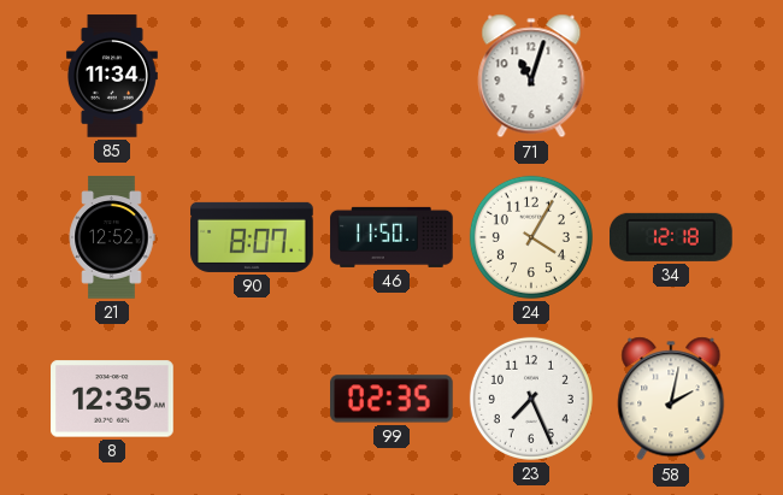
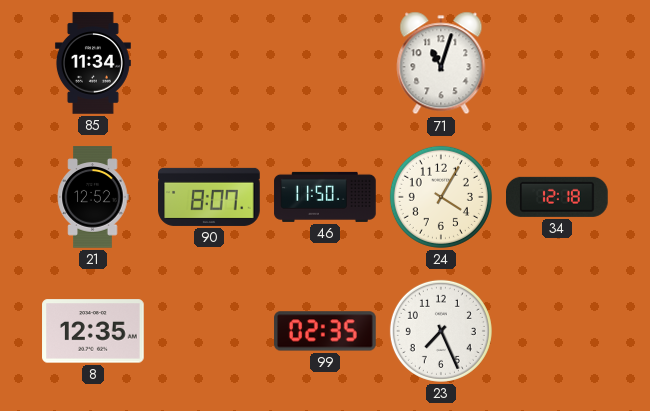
58: 2:02 -> none
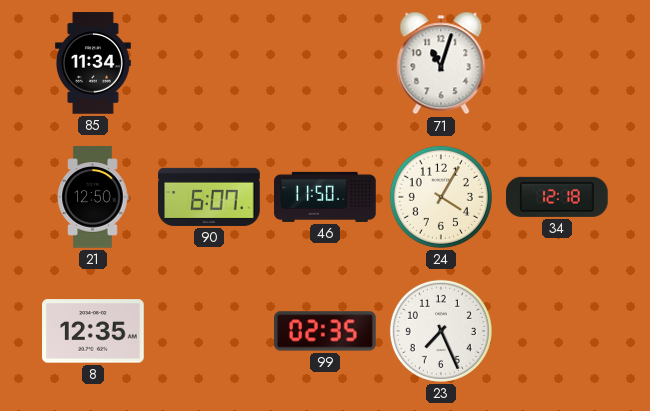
21: 12:52 -> 12:50
90: 8:07 -> 6:07
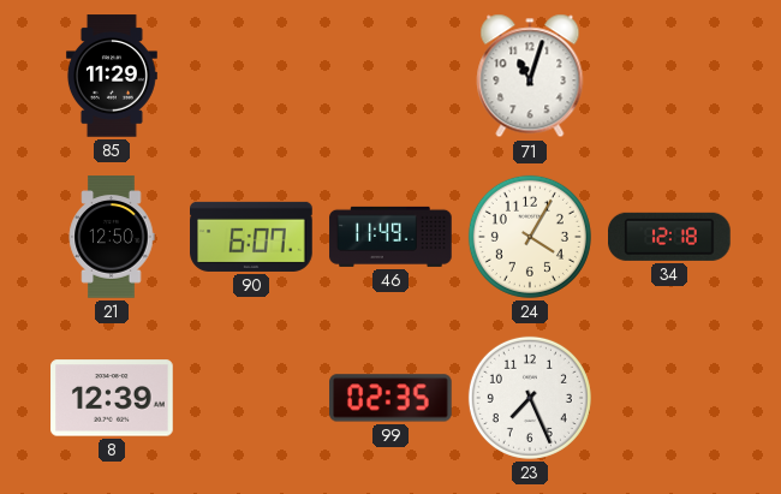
85: 11:34 -> 11:29
46: 11:50 -> 11:49
8: 12:35 -> 12:39
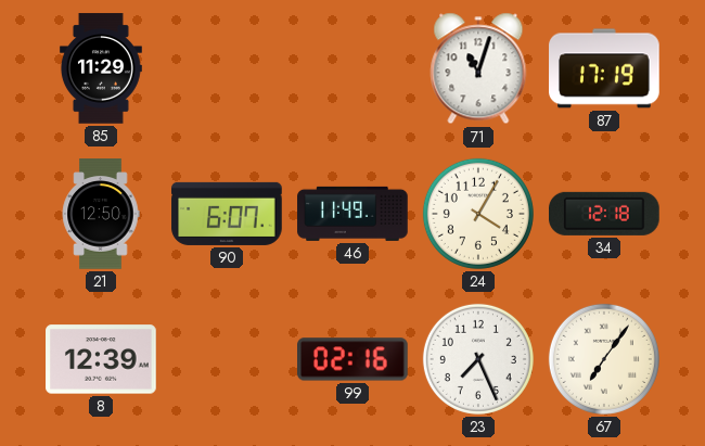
87: none -> 17:19
99: 02:35 -> 02:16
67: none -> 7:06
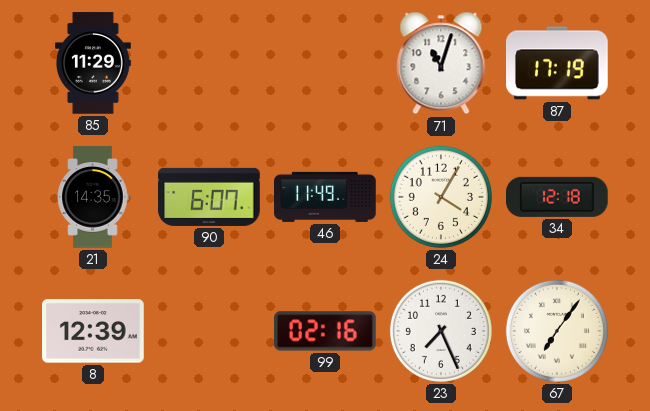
21: 12:50 -> 14:35
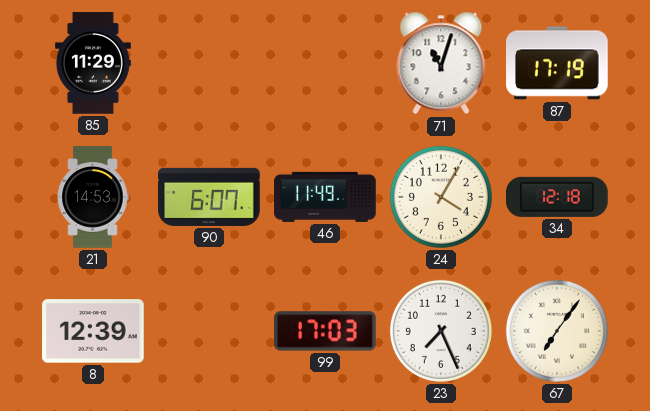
21: 14:35 -> 14:53
99: 02:16 -> 17:03
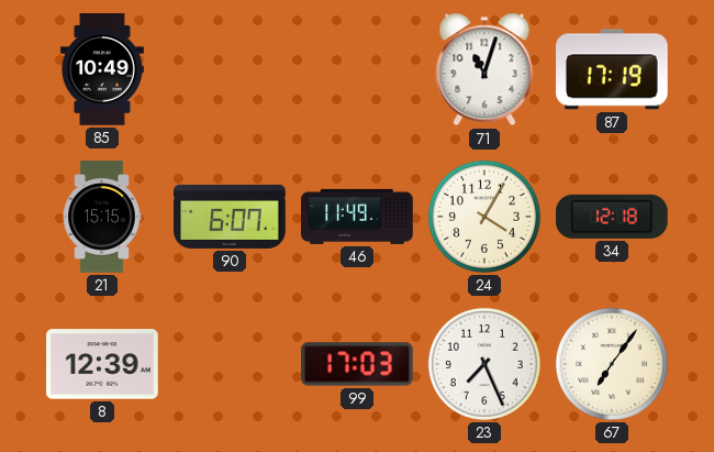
85: 11:29 -> 10:49
21: 14:53 -> 15:15
